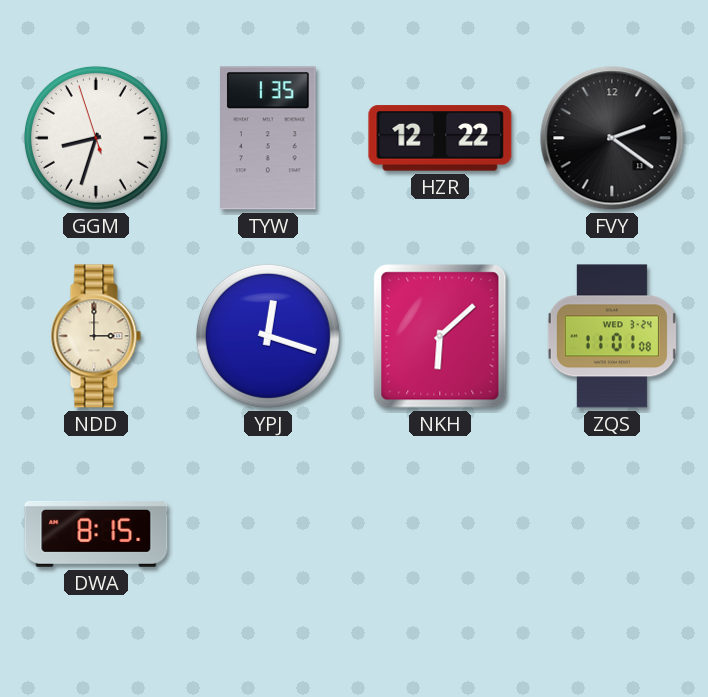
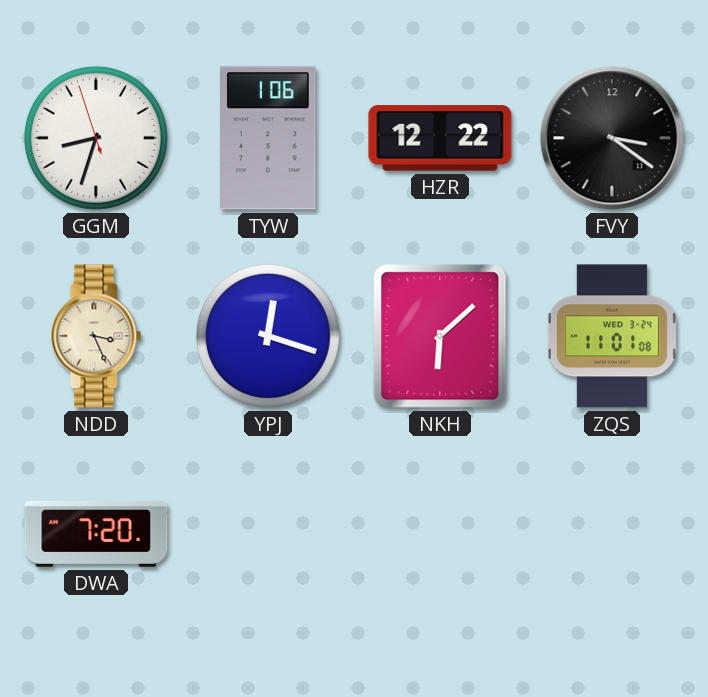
TYW: 1:35 -> 1:06
FVY: 2:21 -> 3:21
NDD: 3:00 -> 3:26
DWA: 8:15 -> 7:20
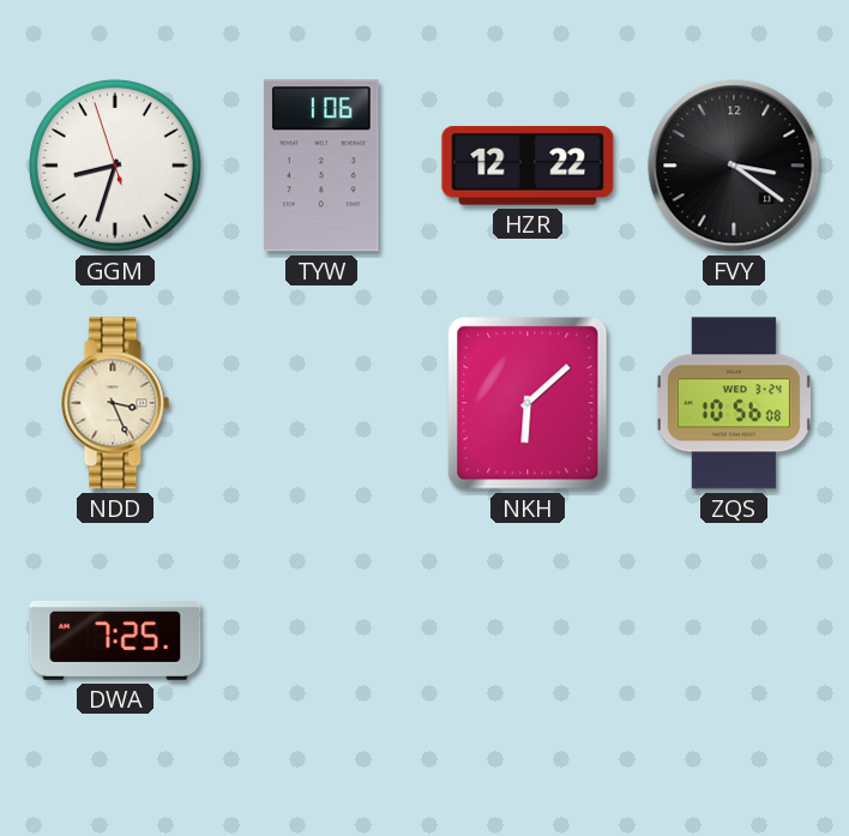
YPJ: 12:18 -> none
ZQS: 11:01 -> 10:56
DWA: 7:20 -> 7:25
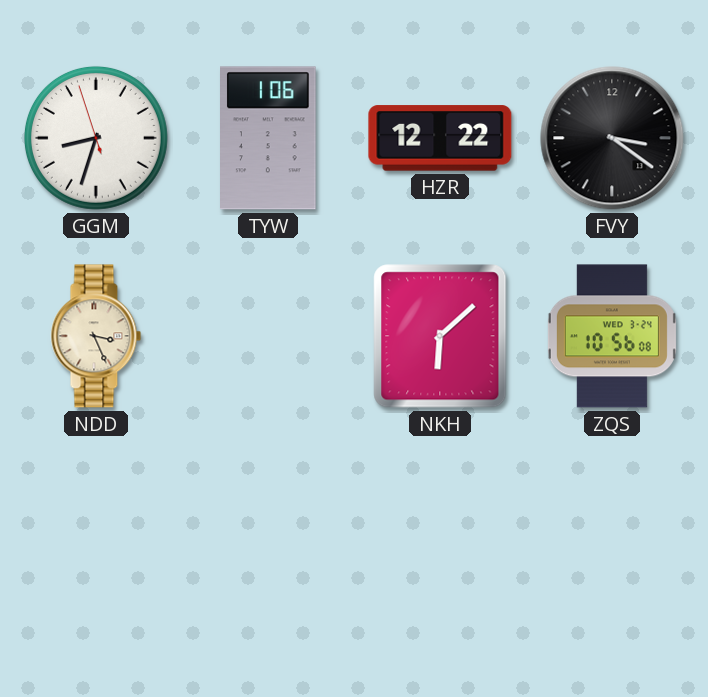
DWA: 7:25 -> none
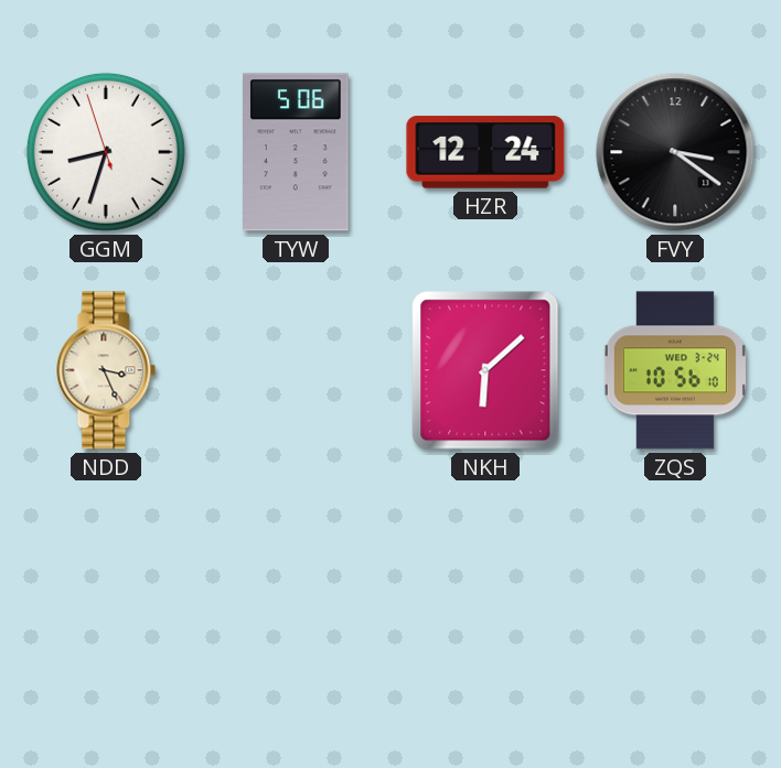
TYW: 1:06 -> 5:06
HZR: 12:22 -> 12:24
ZQS: 10:56:08 -> 10:56:10
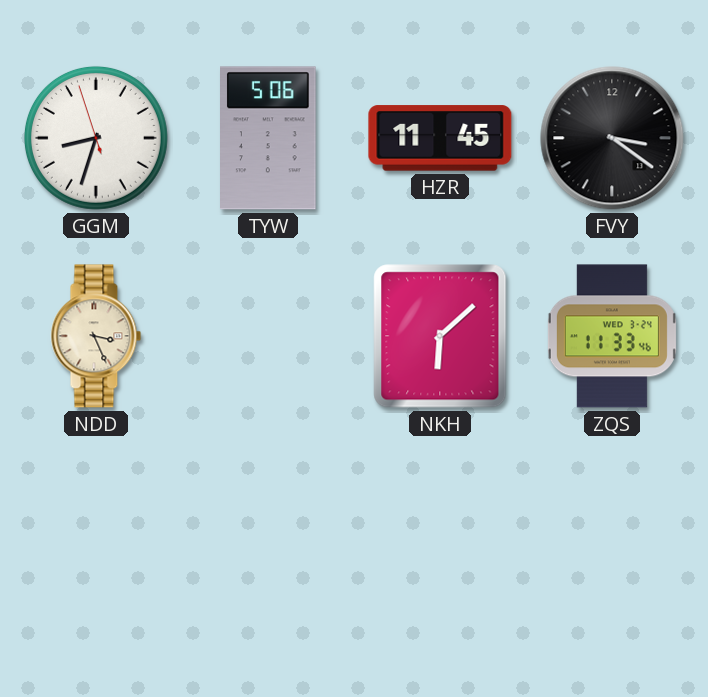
HZR: 12:24 -> 11:45
ZQS: 10:56 -> 11:33
